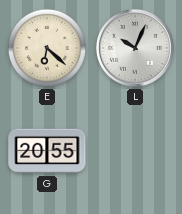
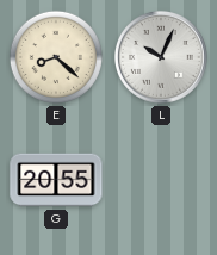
E: 6:22 -> 8:22
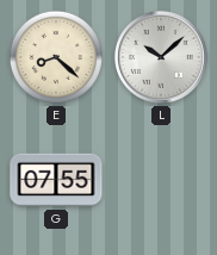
L: 10:04 -> 10:08
G: 20:55 -> 07:55
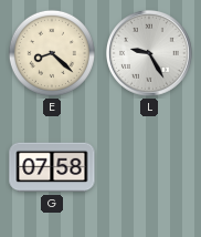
L: 10:08 -> 9:25
G: 07:55 -> 07:58
